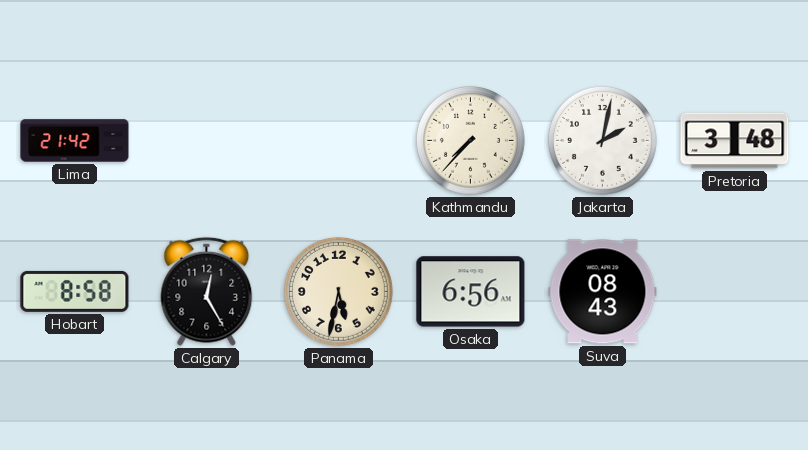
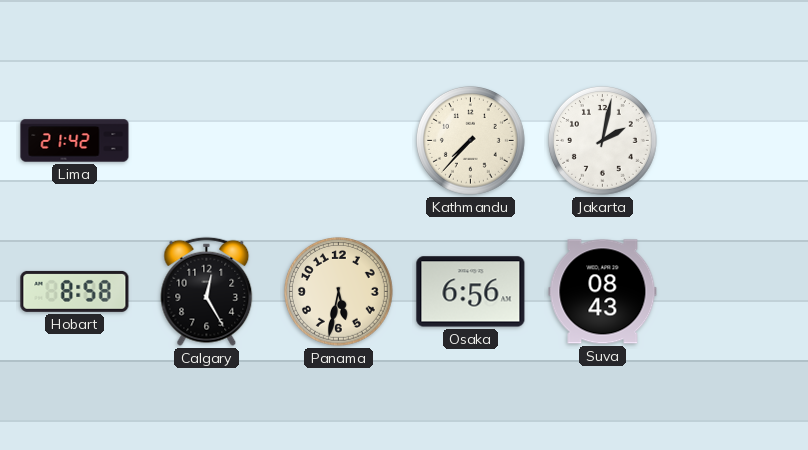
Pretoria: 3:48 -> none
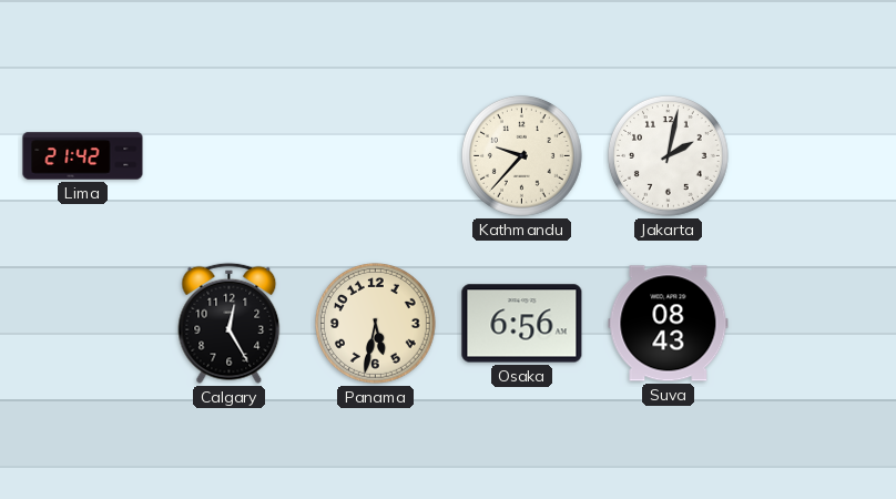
Kathmandu: 7:37 -> 9:37
Hobart: 8:58 -> none
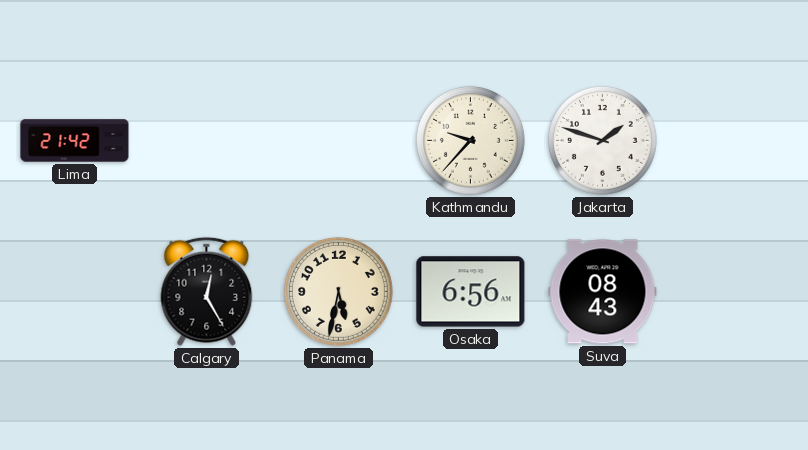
Jakarta: 2:02 -> 1:48
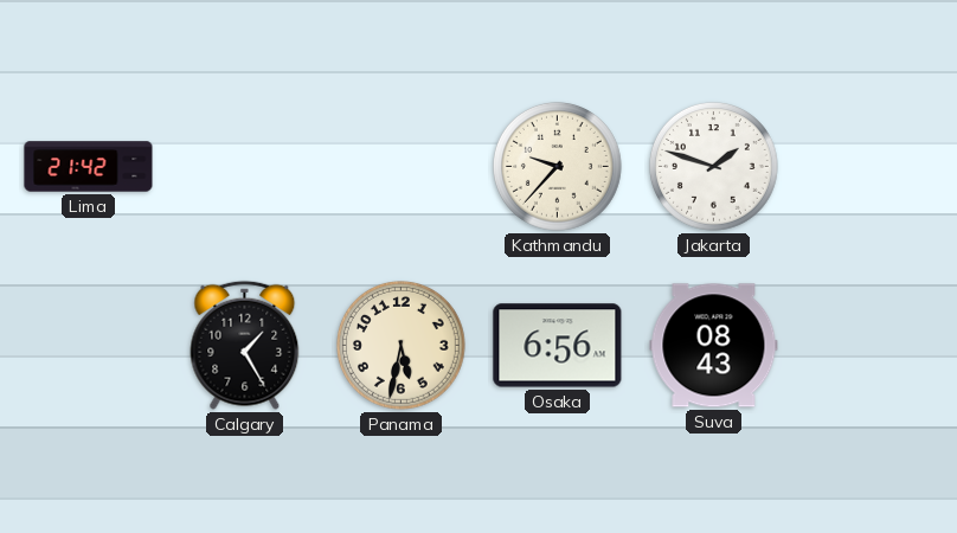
Calgary: 12:25 -> 1:25
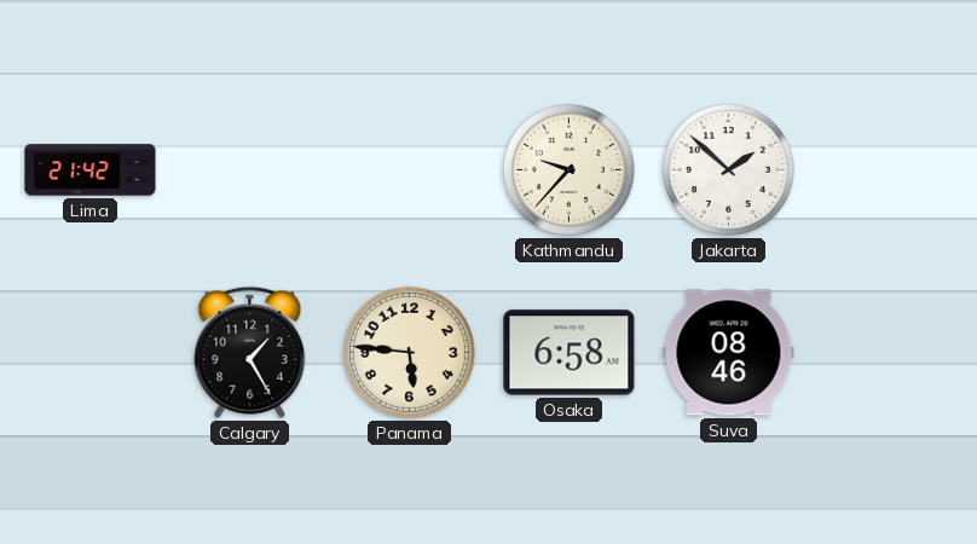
Jakarta: 1:48 -> 1:52
Panama: 5:32 -> 5:46
Osaka: 6:56 -> 6:58
Suva: 08:43 -> 08:46
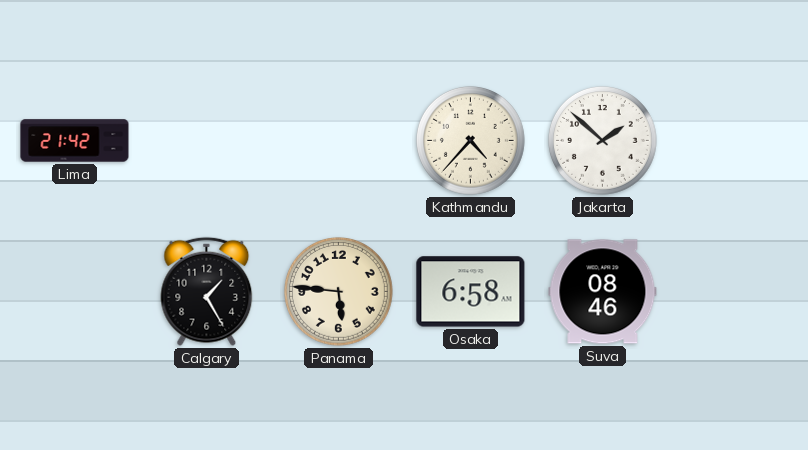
Kathmandu: 9:37 -> 4:37
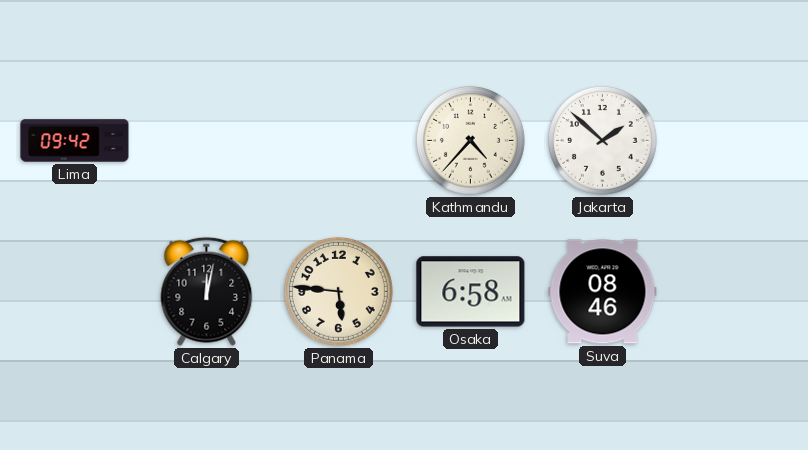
Lima: 21:42 -> 09:42
Calgary: 1:25 -> 12:02
